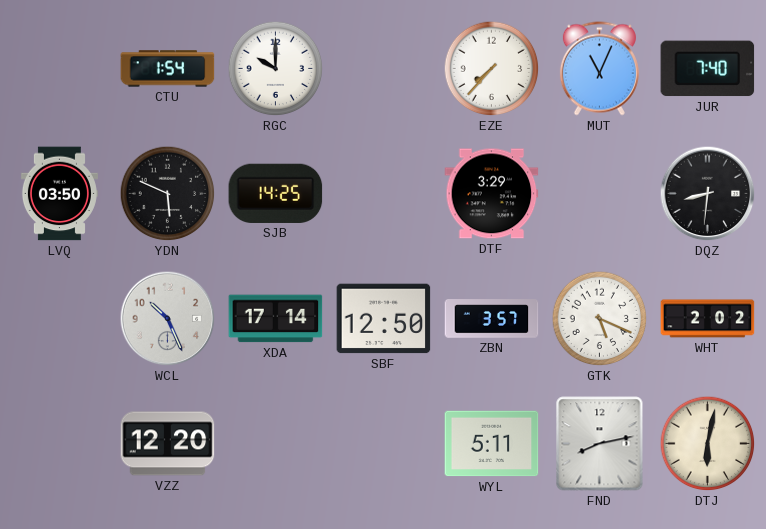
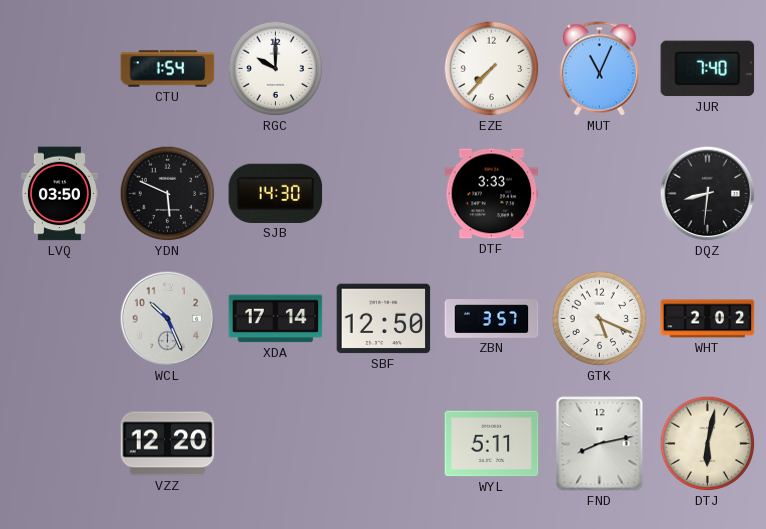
SJB: 14:25 -> 14:30
DTF: 3:29 -> 3:33
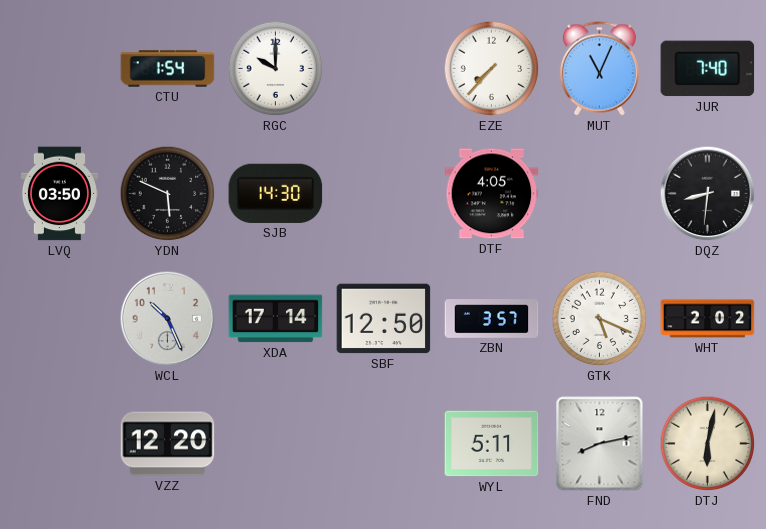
DTF: 3:33 -> 4:05
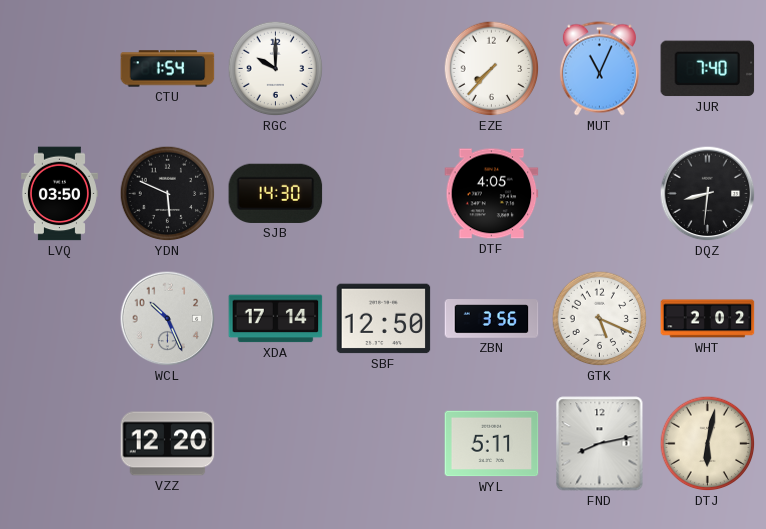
ZBN: 3:57 -> 3:56
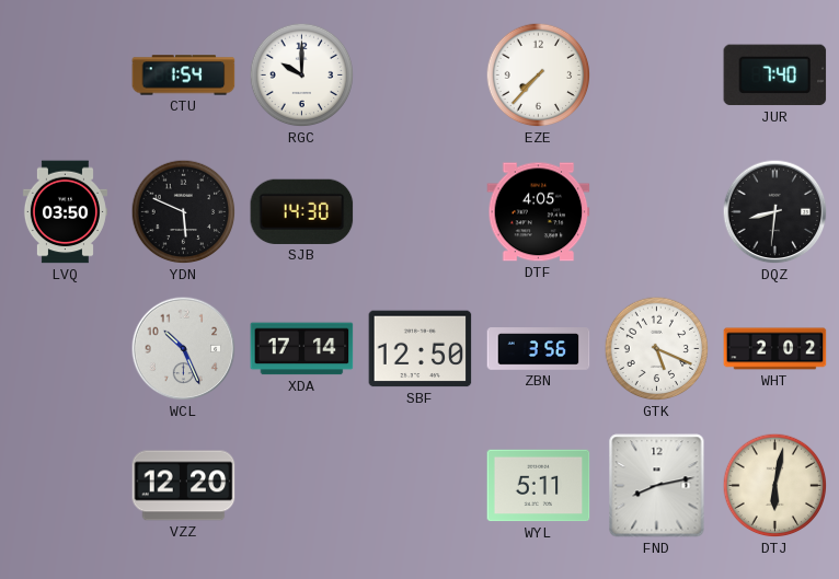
MUT: 11:04 -> none
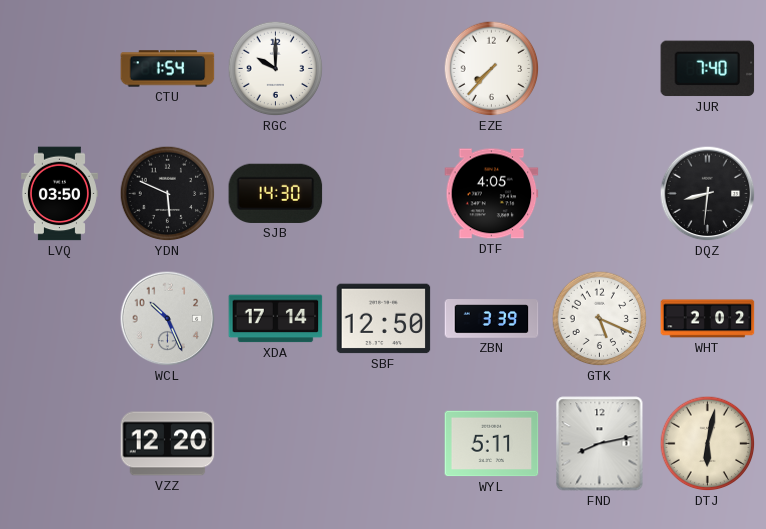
ZBN: 3:56 -> 3:39
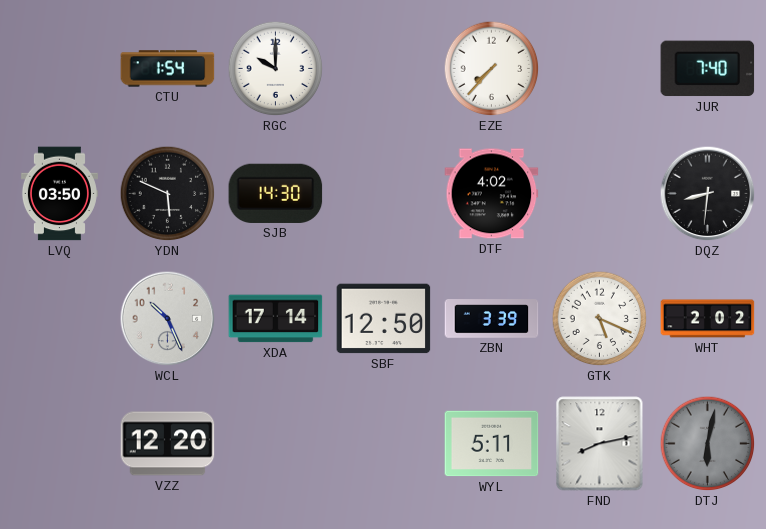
DTF: 4:05 -> 4:02
DTJ dial: cream -> grey
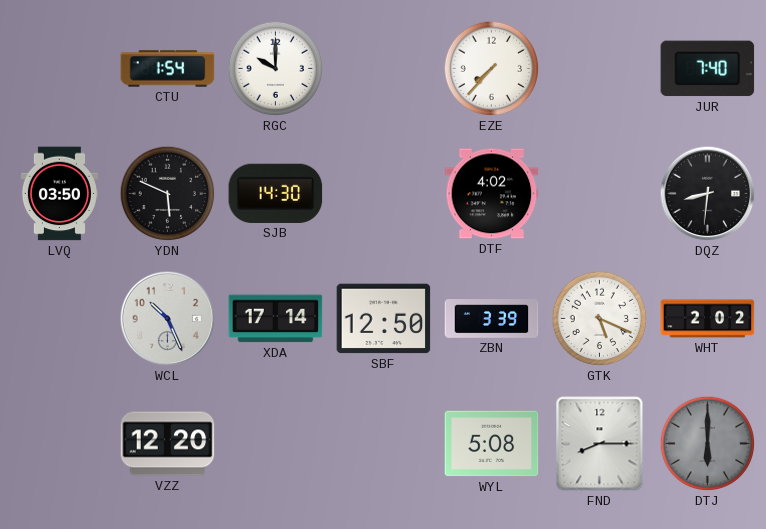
WYL: 5:11 -> 5:08
FND: 8:13 -> 8:15
DTJ: 6:02 -> 6:00
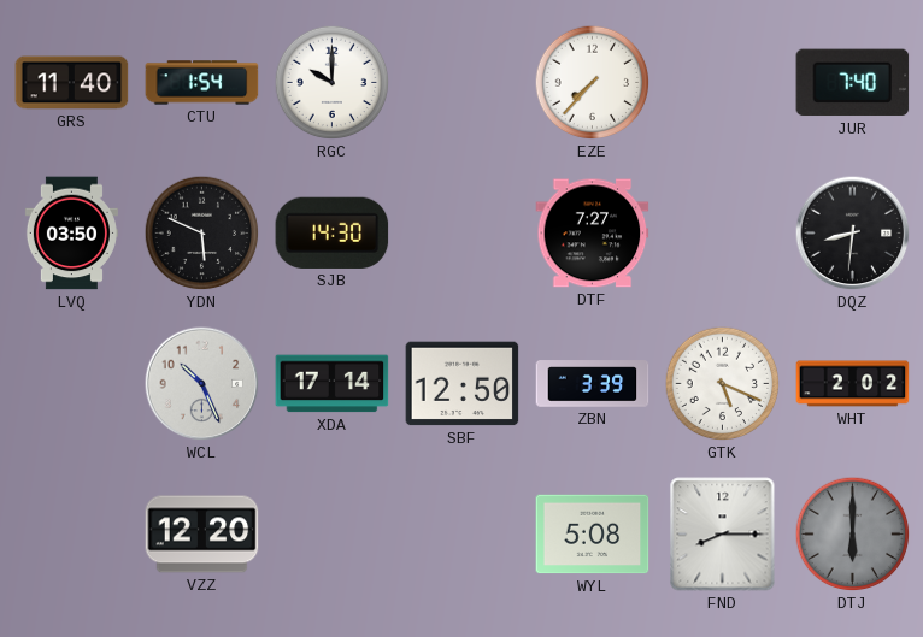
GRS: none -> 11:40
DTF: 4:02 -> 7:27
